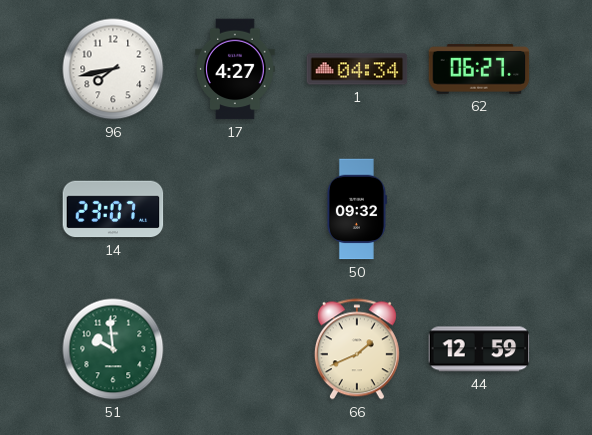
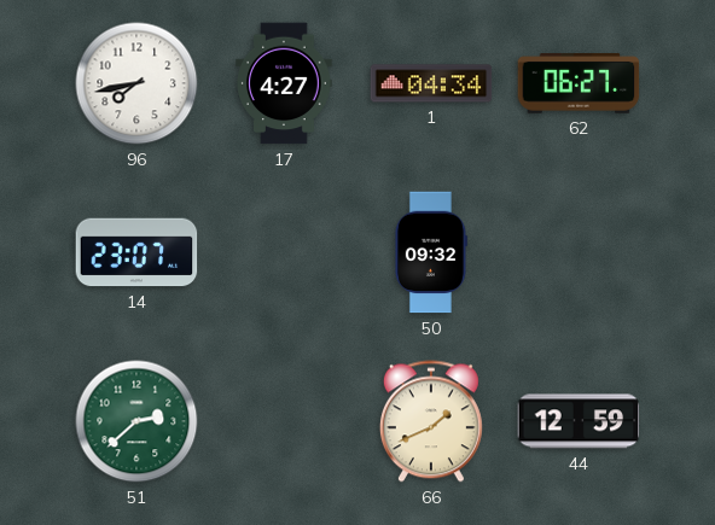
51: 9:59 -> 2:38
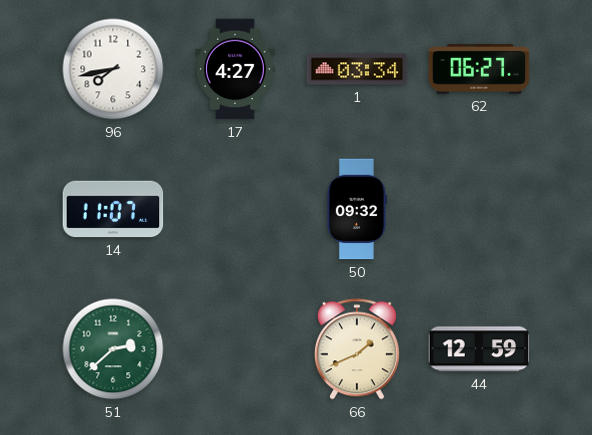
1: 04:34 -> 03:34
14: 23:07 -> 11:07
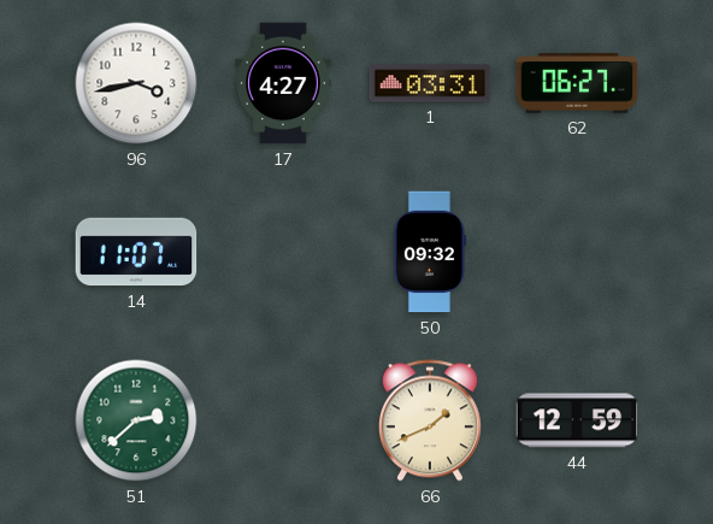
96: 7:43 -> 3:43
1: 03:34 -> 03:31
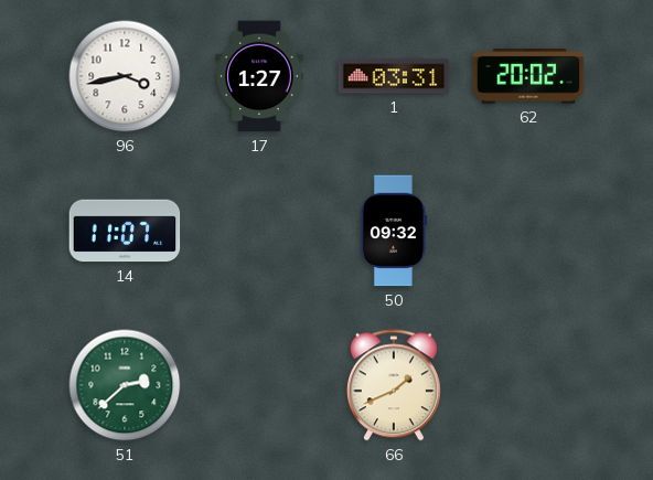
17: 4:27 -> 1:27
62: 06:27 -> 20:02
44: 12:59 -> none
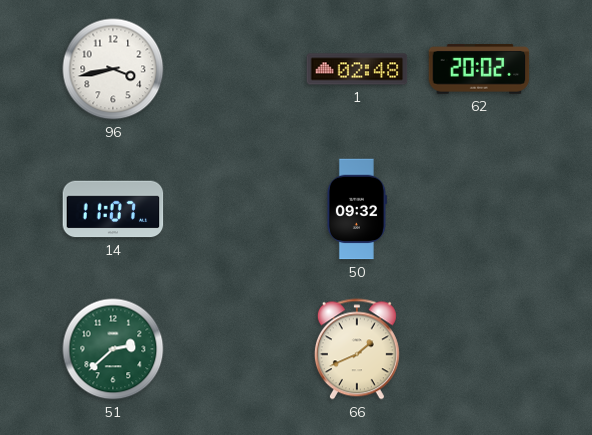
17: 1:27 -> none
1: 03:31 -> 02:48
